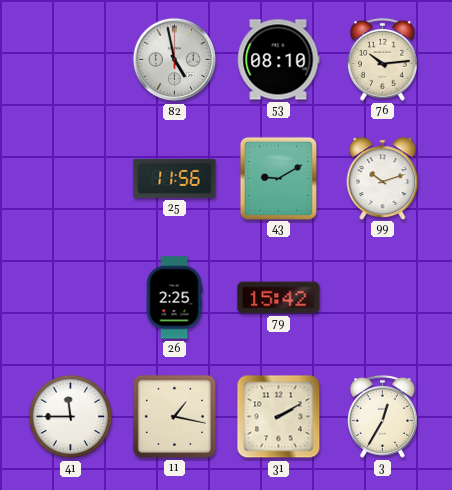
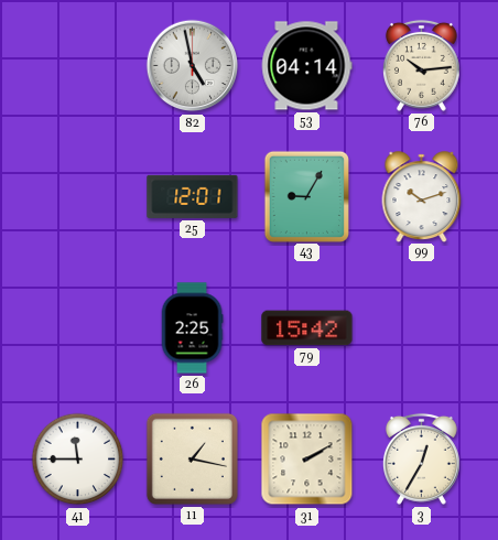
53: 08:10 -> 04:14
25: 11:56 -> 12:01
43: 9:10 -> 9:05
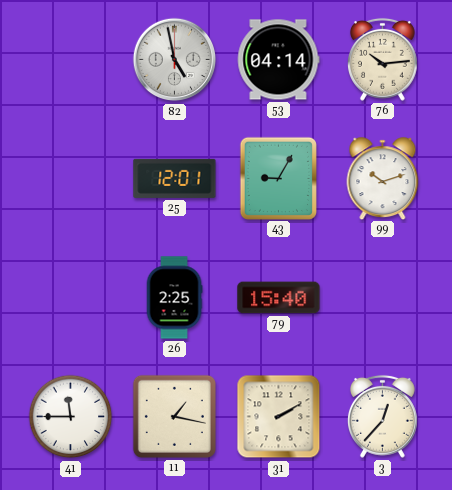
79: 15:42 -> 15:40
3: 12:35 -> 12:37
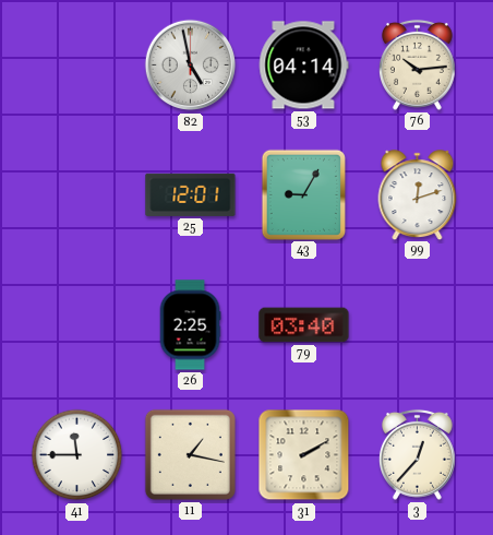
99: 10:12 -> 12:12
79: 15:40 -> 03:40
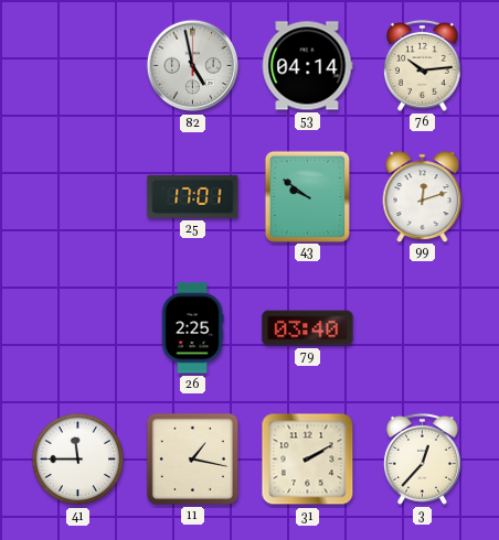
25: 12:01 -> 17:01
43: 9:05 -> 9:51
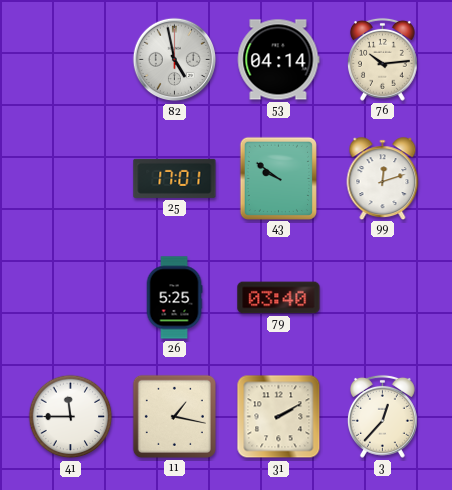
26: 2:25 -> 5:25
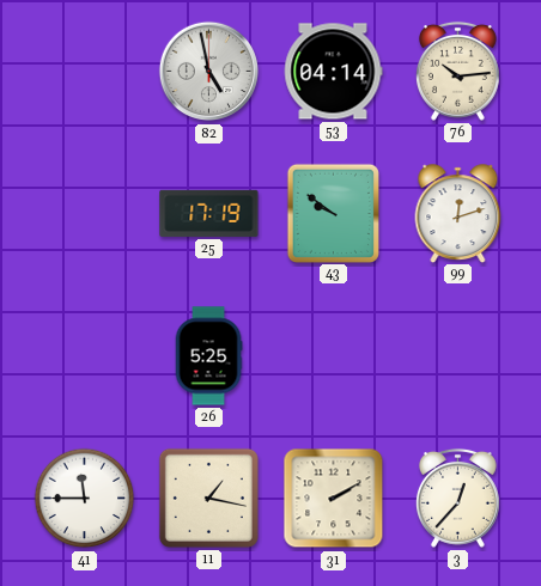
25: 17:01 -> 17:19
79: 03:40 -> none
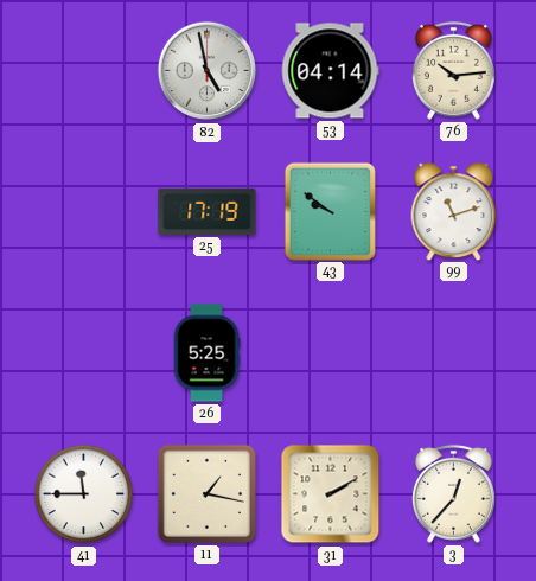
99: 12:12 -> 11:12
